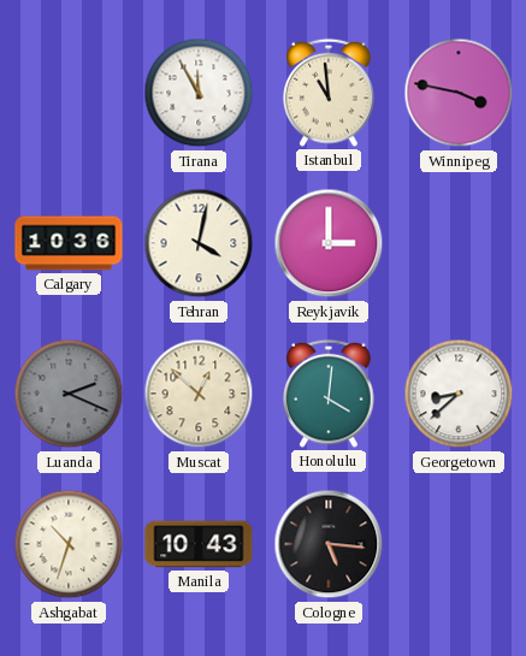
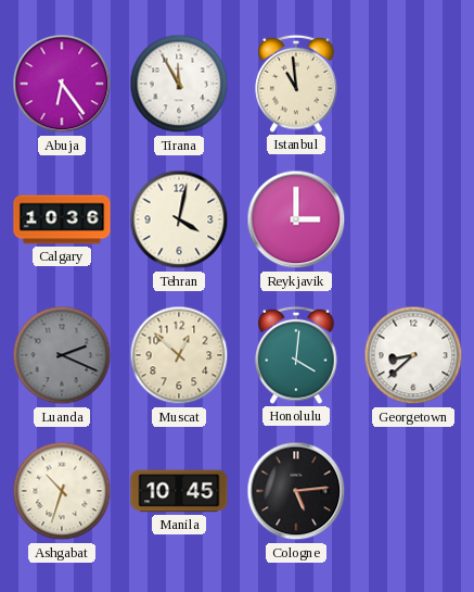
Abuja: none -> 6:24
Winnipeg: 3:47 -> none
Manila: 10:43 -> 10:45
Cologne: 5:16 -> 5:14
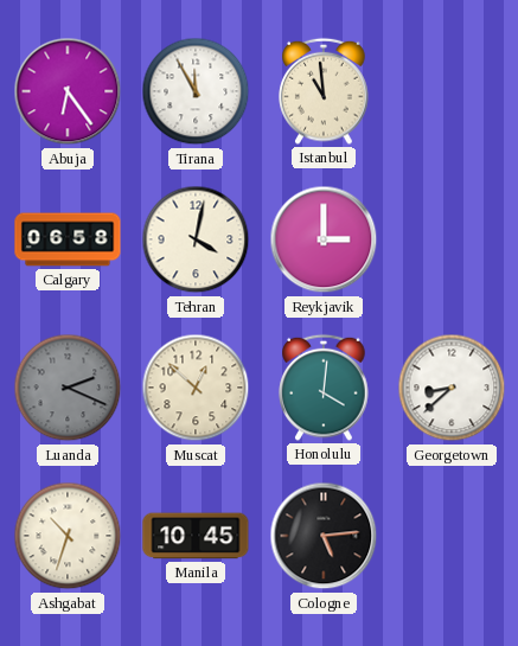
Calgary: 10:36 -> 06:58
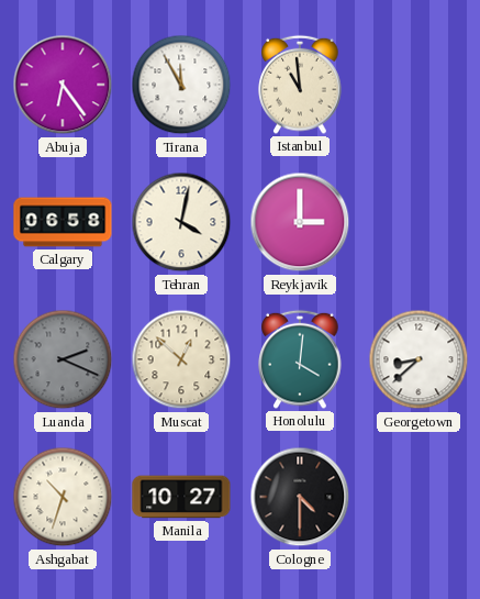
Manila: 10:45 -> 10:27
Cologne: 5:14 -> 4:30
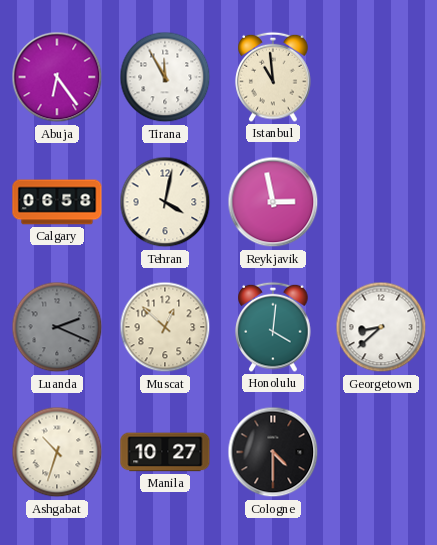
Reykjavik: 3:00 -> 2:58
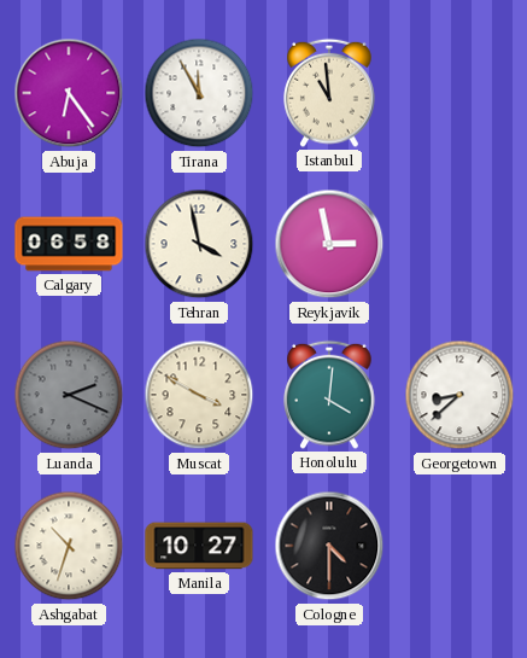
Tehran: 4:02 -> 3:58
Muscat: 12:52 -> 3:50
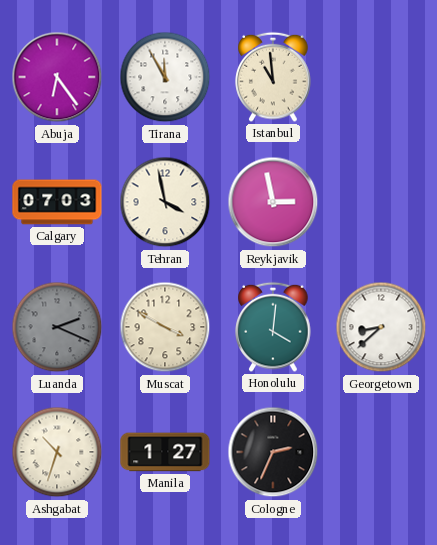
Calgary: 06:58 -> 07:03
Manila: 10:27 -> 1:27
Cologne: 4:30 -> 2:34
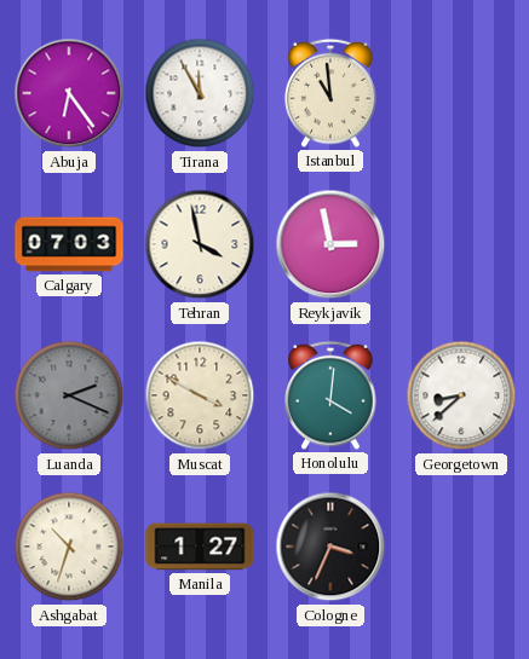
Cologne: 2:34 -> 3:34
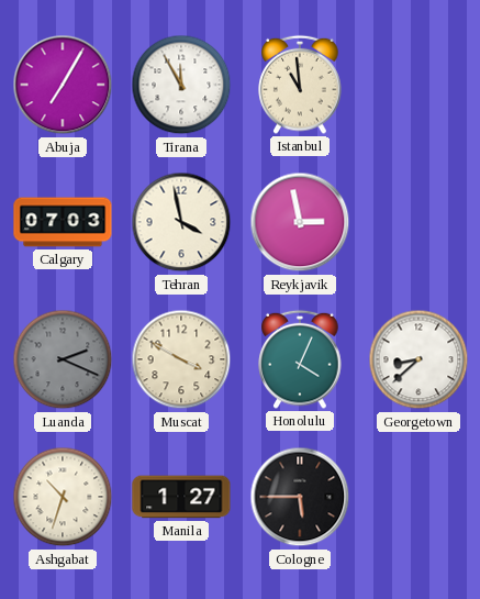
Abuja: 6:24 -> 7:05
Honolulu: 4:01 -> 4:04
Cologne: 3:34 -> 5:45
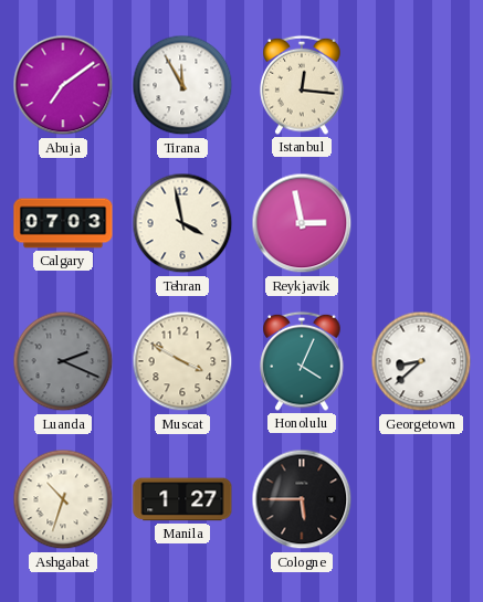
Abuja: 7:05 -> 7:09
Istanbul: 10:59 -> 12:16
